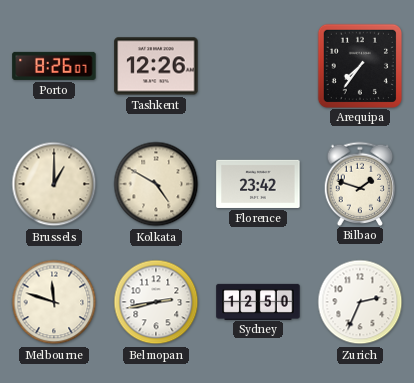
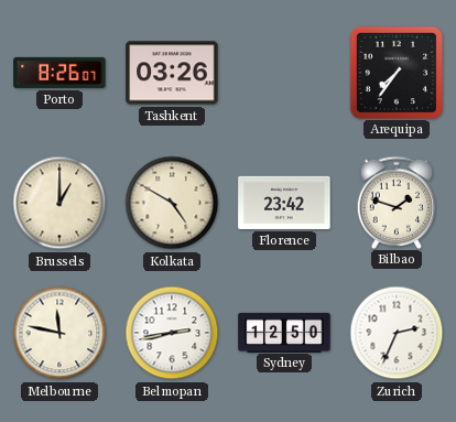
Tashkent: 12:26 -> 03:26
Melbourne: 11:48 -> 11:47
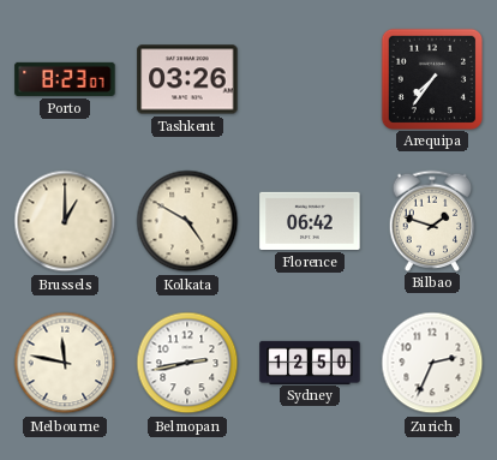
Porto: 8:26 -> 8:23
Florence: 23:42 -> 06:42
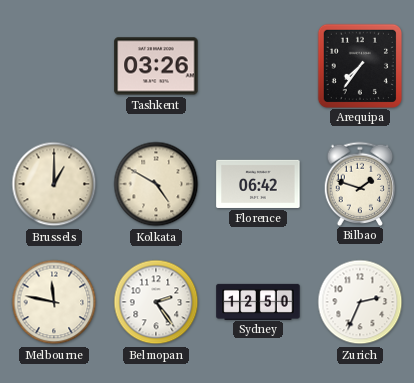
Porto: 8:23 -> none
Belmopan: 2:43 -> 2:24
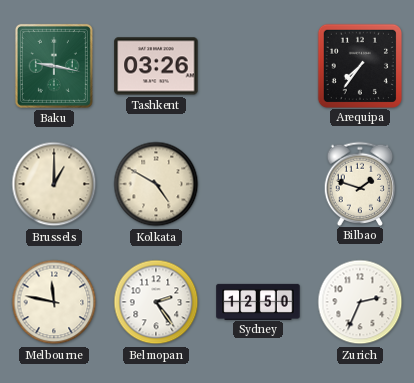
Baku: none -> 9:17
Florence: 06:42 -> none
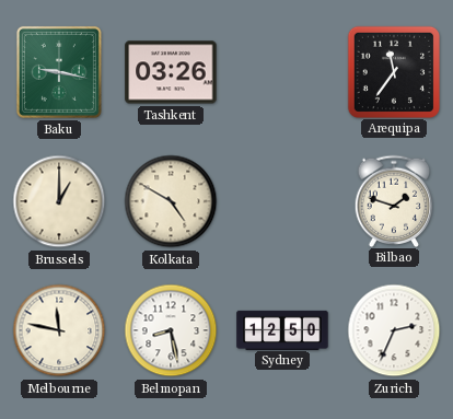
Arequipa: 7:36 -> 11:36
Belmopan: 2:24 -> 8:28
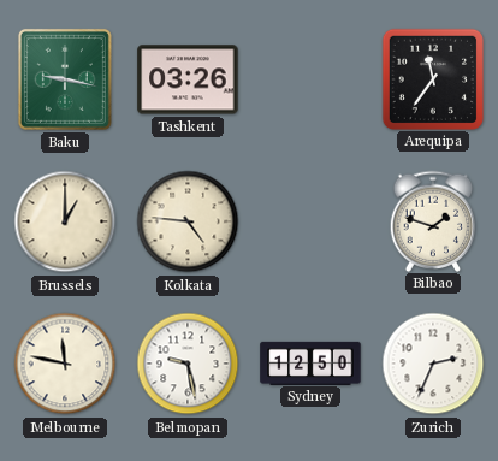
Kolkata: 4:50 -> 4:46
Belmopan: 8:28 -> 9:28
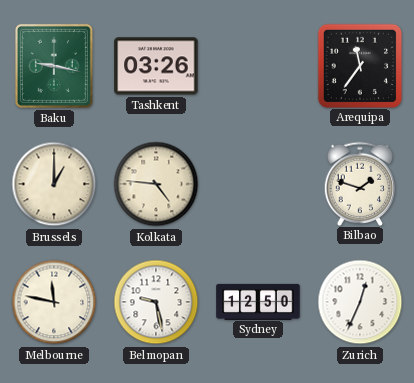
Zurich: 2:34 -> 12:34
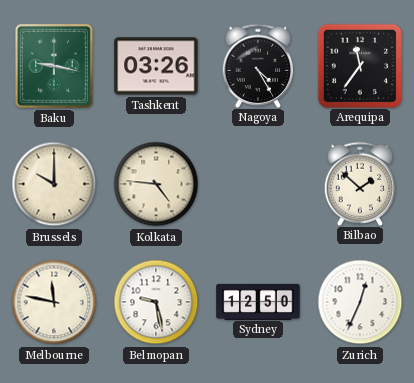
Nagoya: none -> 4:25
Brussels: 1:00 -> 10:00
Bilbao: 1:48 -> 1:52
